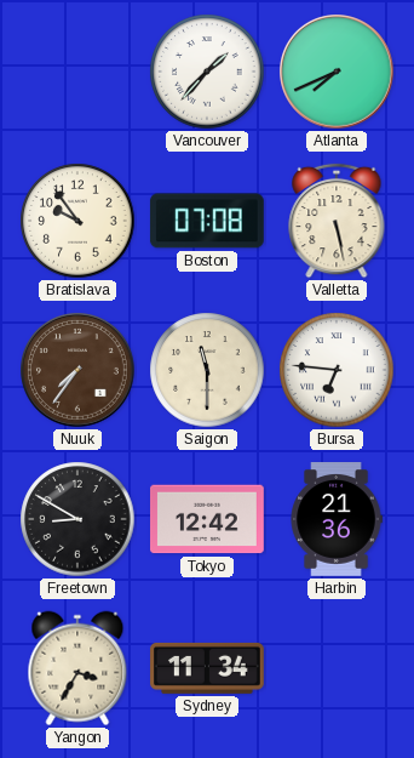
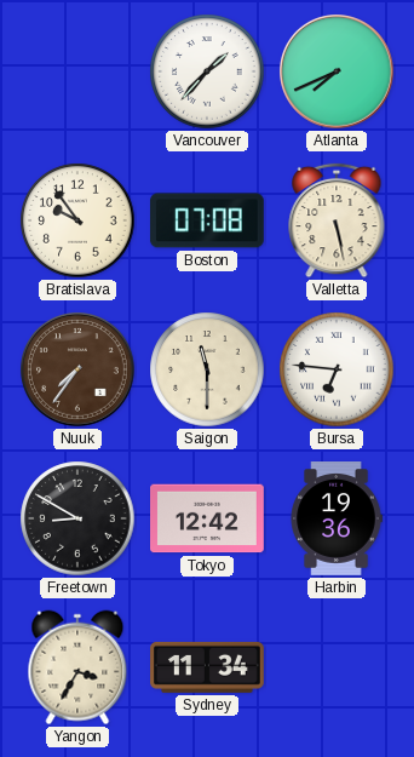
Harbin: 21:36 -> 19:36
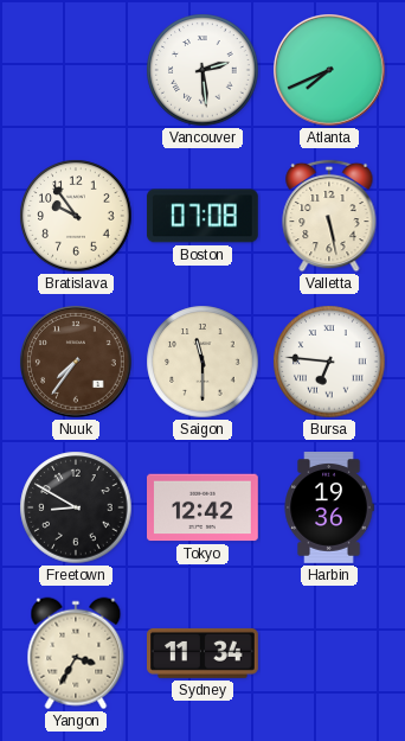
Vancouver: 1:37 -> 2:29
